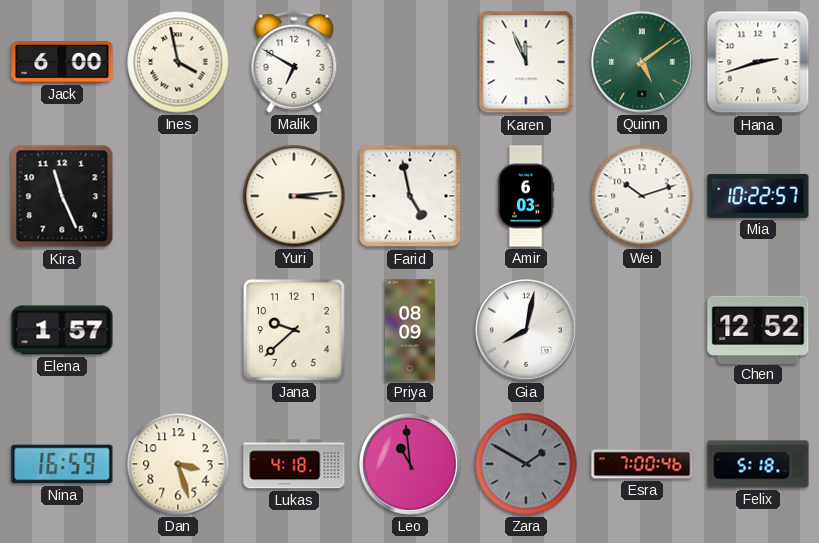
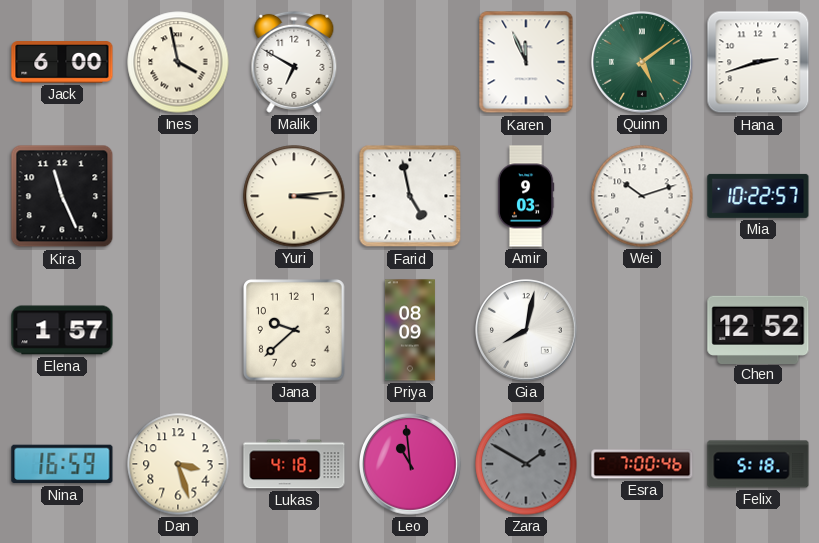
Amir: 6:03 -> 9:03
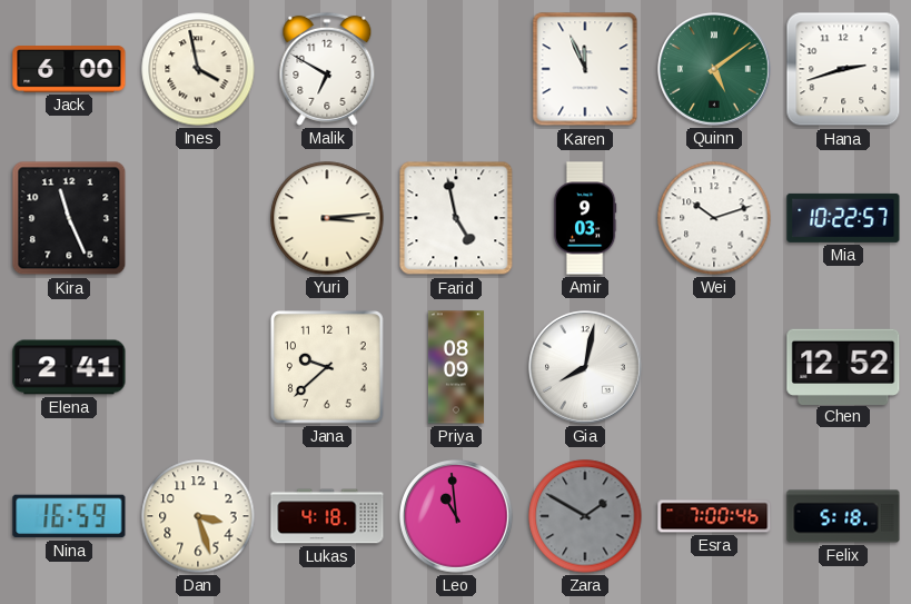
Elena: 1:57 -> 2:41
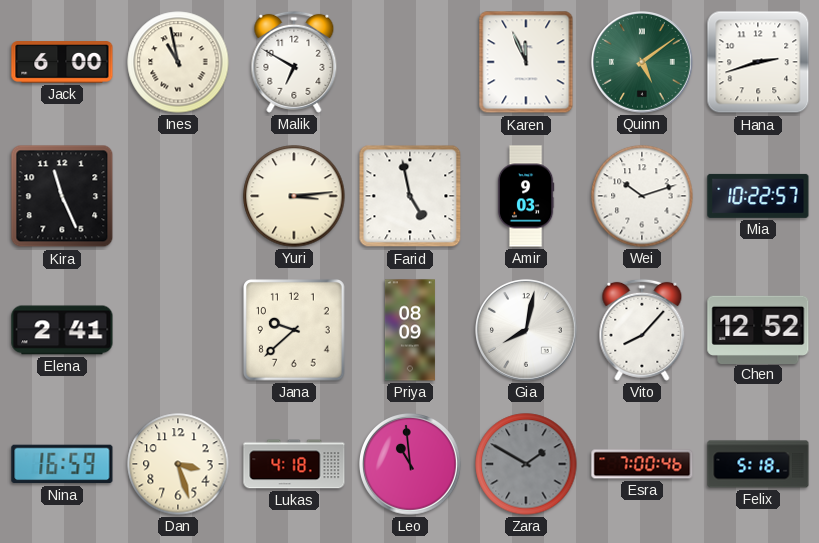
Ines: 3:58 -> 10:58
Vito: none -> 8:07
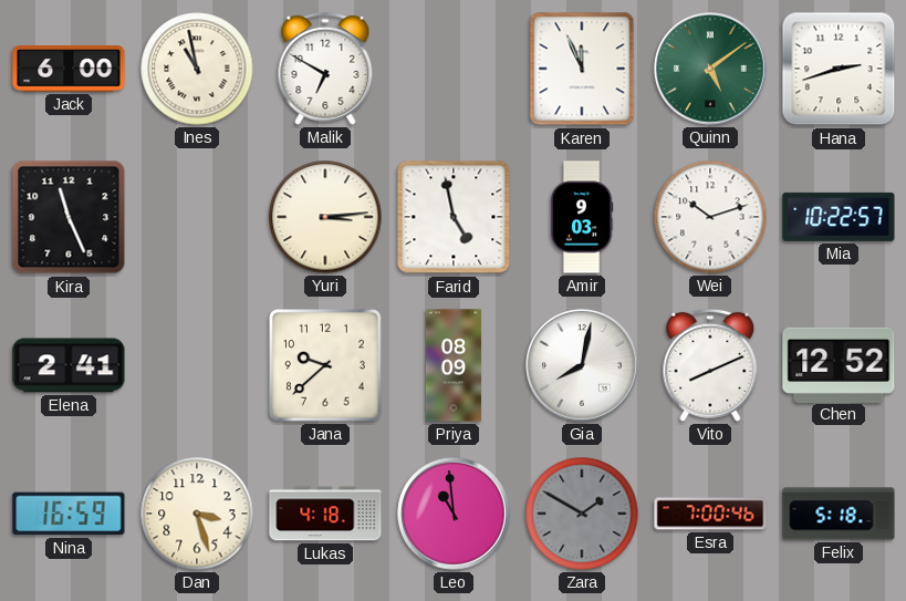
Vito: 8:07 -> 8:11
